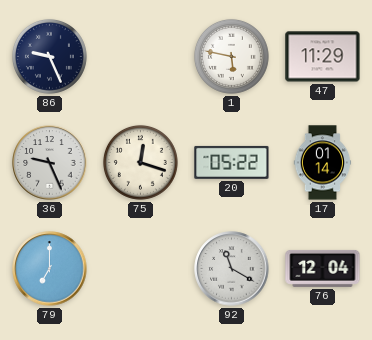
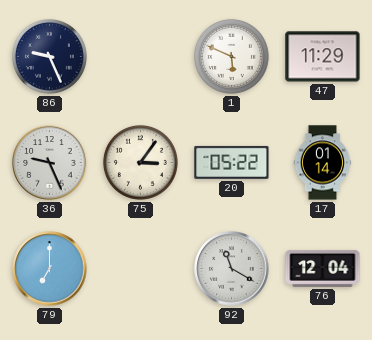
1: 5:47 -> 5:49
75: 12:18 -> 3:06
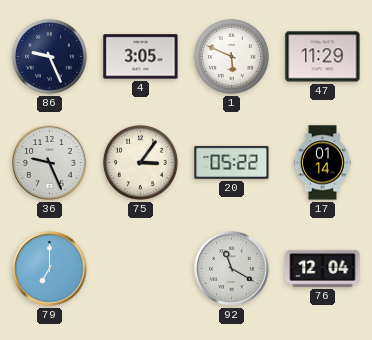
4: none -> 3:05
